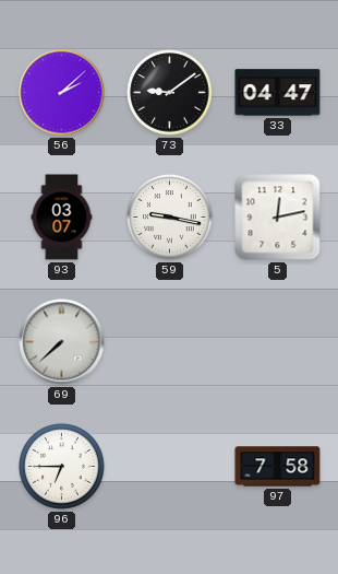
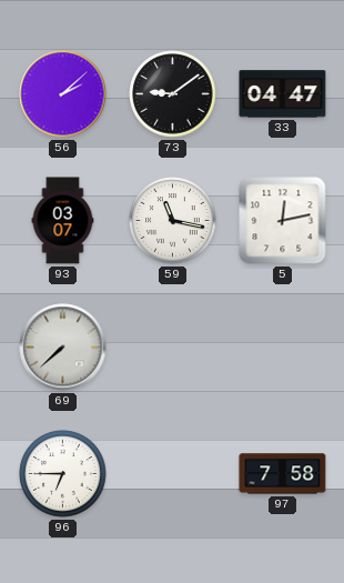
59: 9:17 -> 11:17
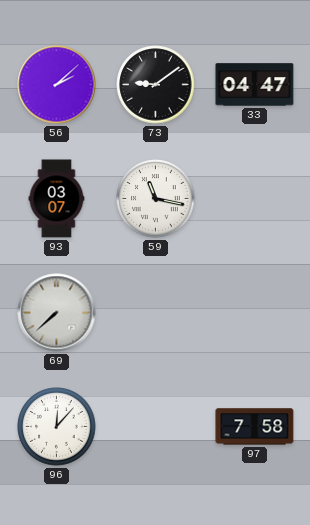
5: 12:13 -> none
96: 6:45 -> 12:07
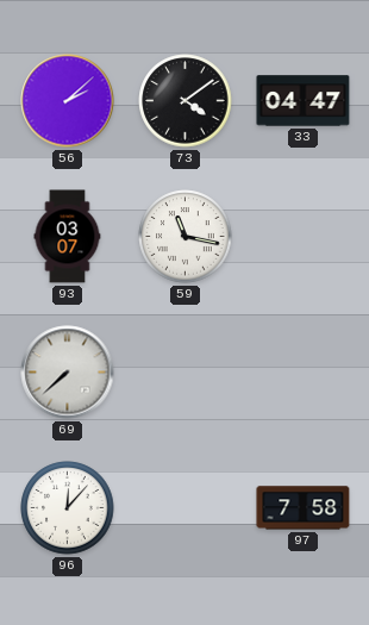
73: 9:09 -> 4:09
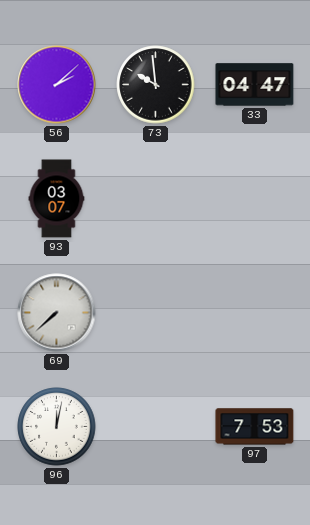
73: 4:09 -> 9:59
59: 11:17 -> none
96: 12:07 -> 12:02
97: 7:58 -> 7:53
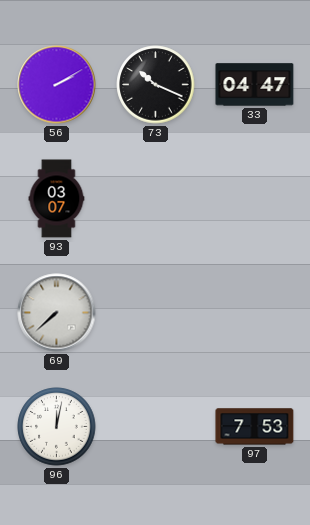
56: 2:08 -> 2:10
73: 9:59 -> 10:19
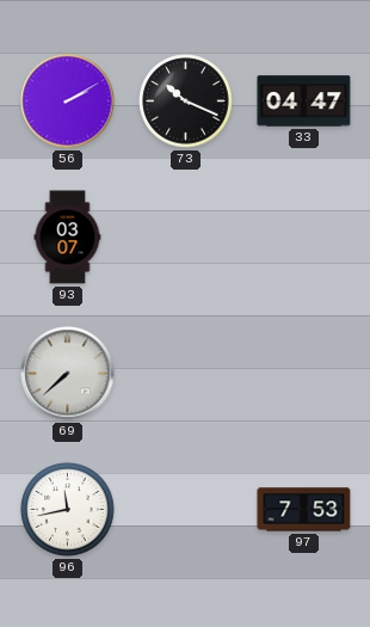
96: 12:02 -> 11:43
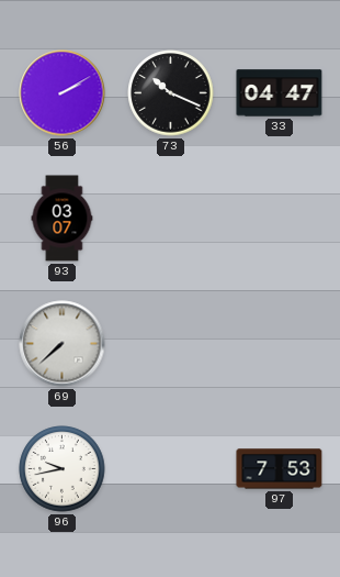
96: 11:43 -> 9:43
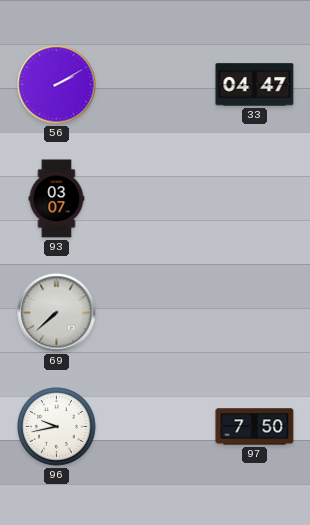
73: 10:19 -> none
97: 7:53 -> 7:50
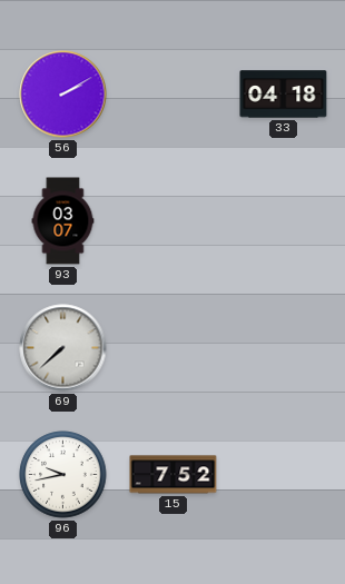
33: 04:47 -> 04:18
15: none -> 7:52
97: 7:50 -> none
